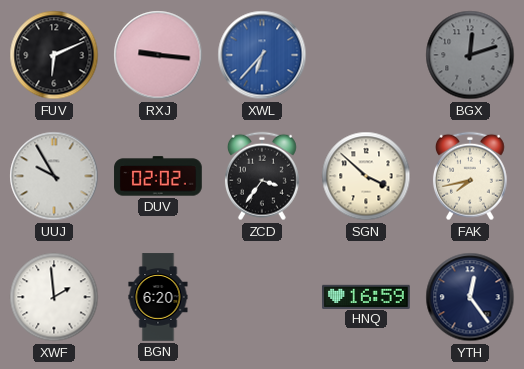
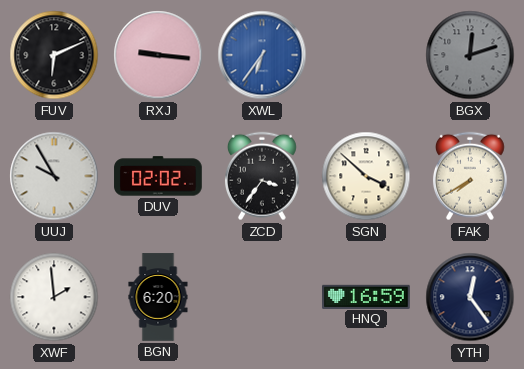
XWL: 6:37 -> 6:36
FAK: 7:43 -> 7:40
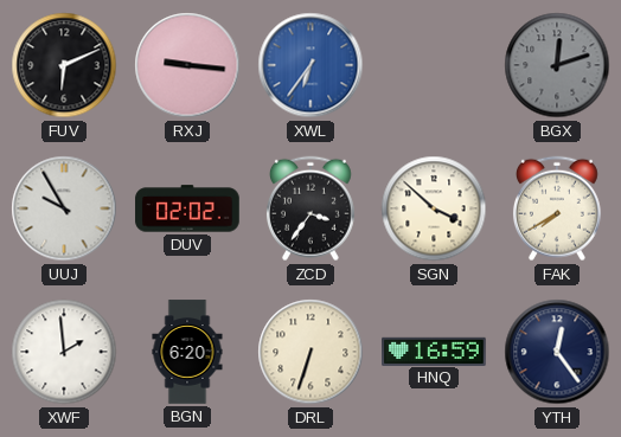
DRL: none -> 6:33
